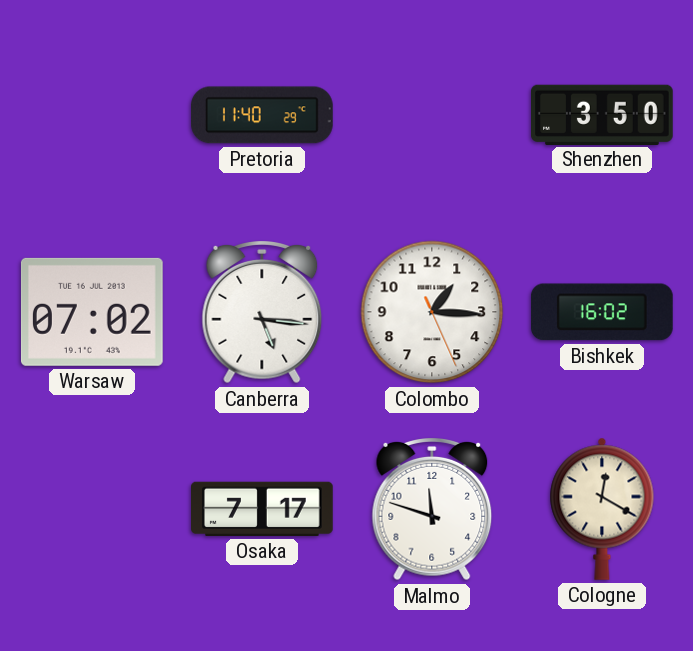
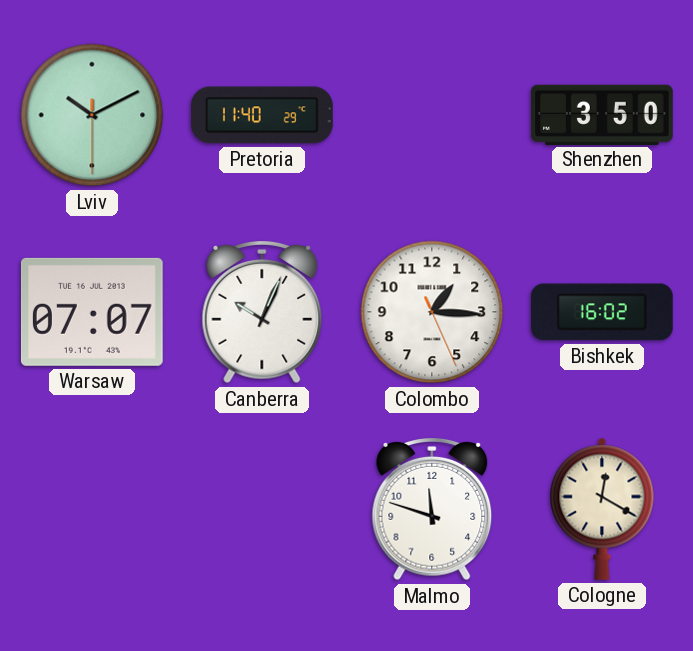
Lviv: none -> 10:10
Warsaw: 07:02 -> 07:07
Canberra: 5:16 -> 10:04
Osaka: 7:17 -> none
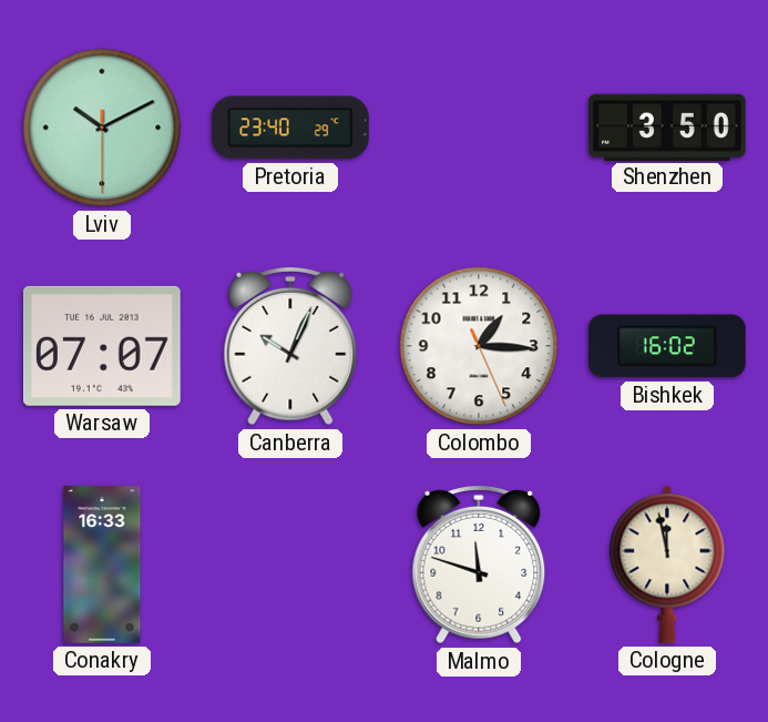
Pretoria: 11:40 -> 23:40
Conakry: none -> 16:33
Cologne: 12:20 -> 11:58
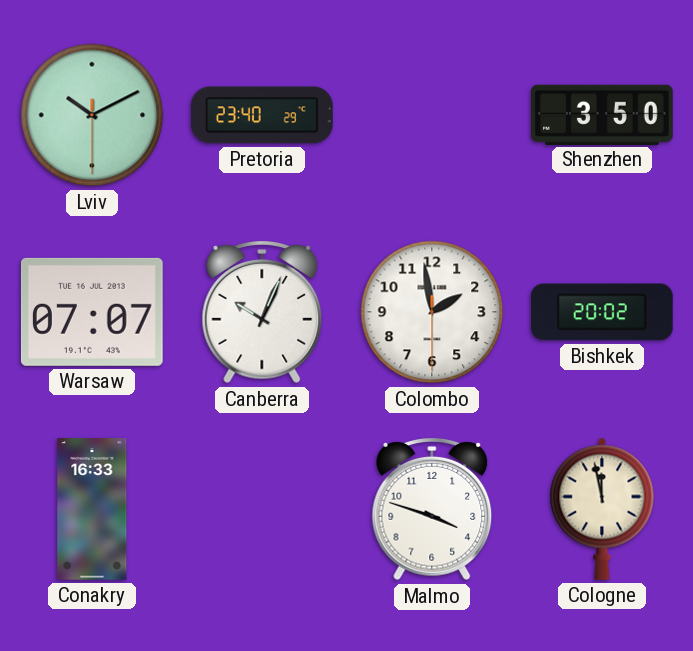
Colombo: 1:15 -> 1:58
Bishkek: 16:02 -> 20:02
Malmo: 11:48 -> 3:48
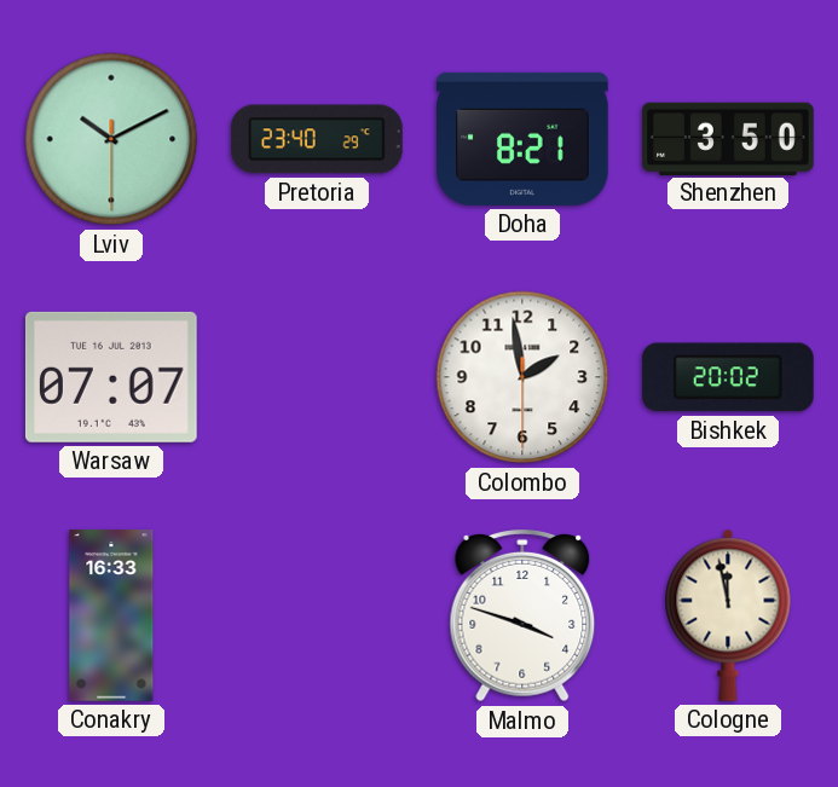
Doha: none -> 8:21
Canberra: 10:04 -> none
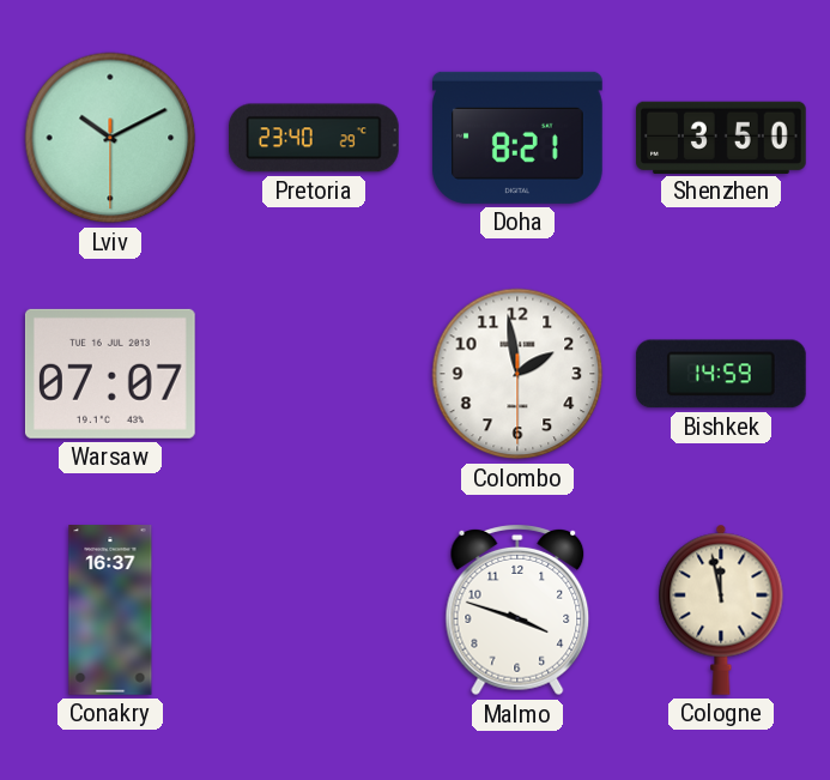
Bishkek: 20:02 -> 14:59
Conakry: 16:33 -> 16:37
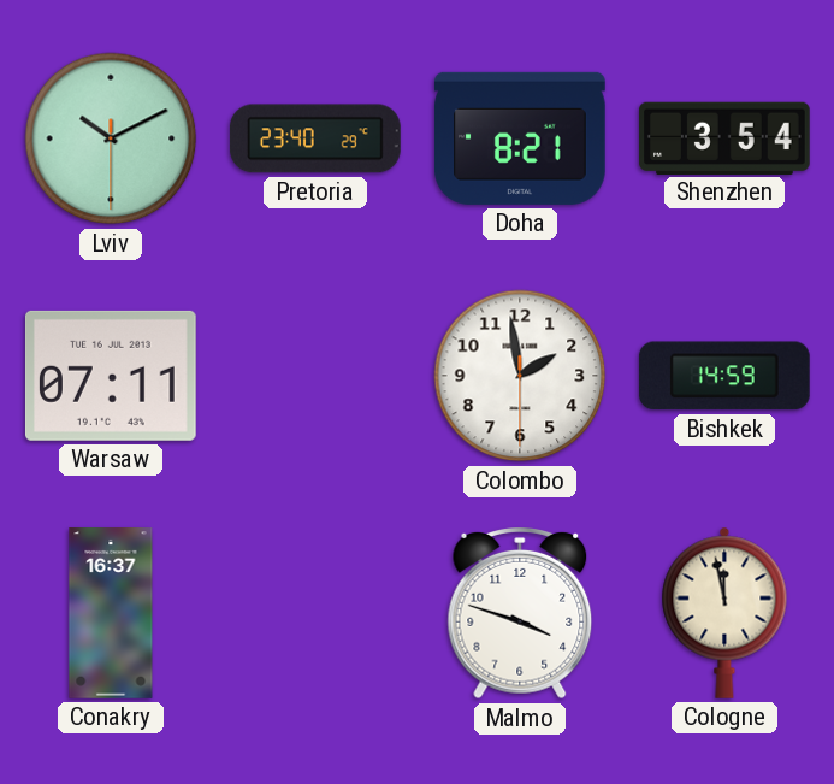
Shenzhen: 3:50 -> 3:54
Warsaw: 07:07 -> 07:11
